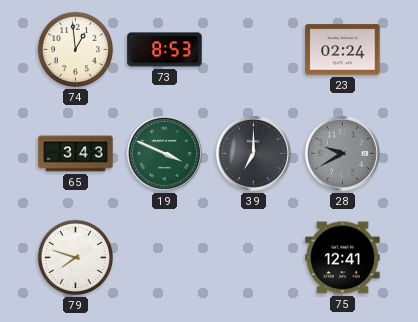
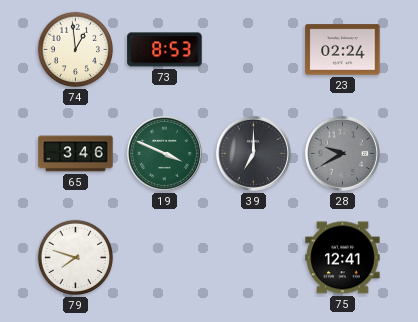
65: 3:43 -> 3:46
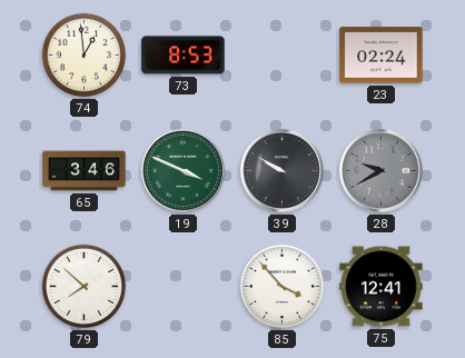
39: 7:00 -> 9:50
79: 7:48 -> 7:52
85: none -> 3:53
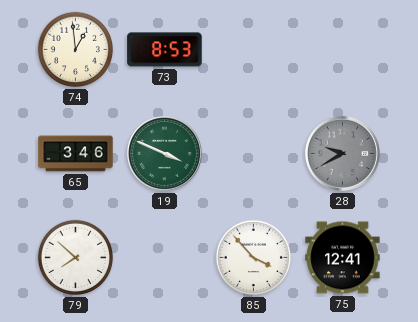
23: 02:24 -> none
39: 9:50 -> none
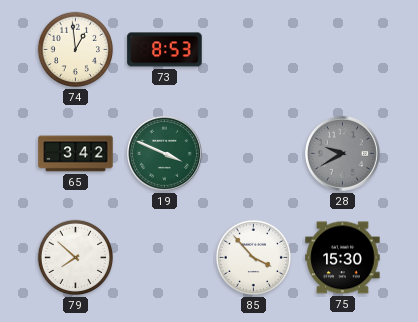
65: 3:46 -> 3:42
75: 12:41 -> 15:30
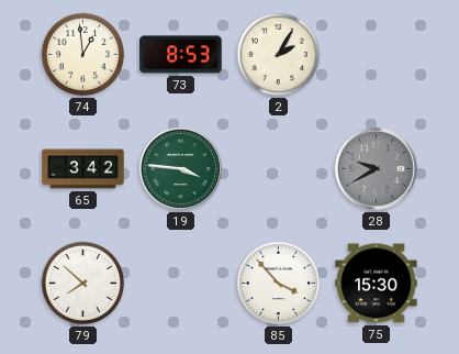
2: none -> 2:05
19: 3:49 -> 3:46
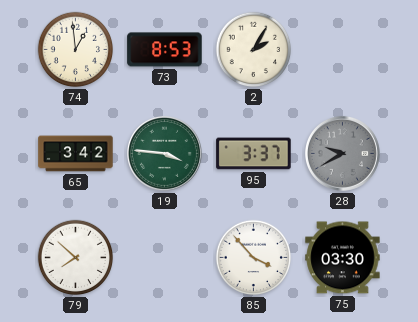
95: none -> 3:37
75: 15:30 -> 03:30
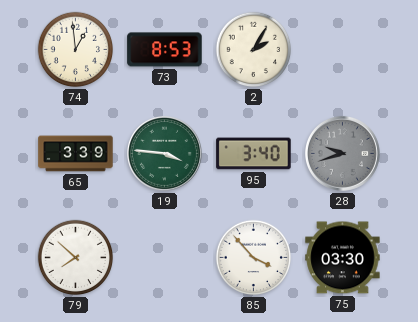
65: 3:42 -> 3:39
95: 3:37 -> 3:40
28: 9:40 -> 9:42
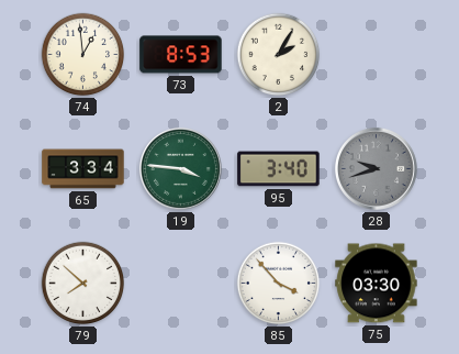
65: 3:39 -> 3:34
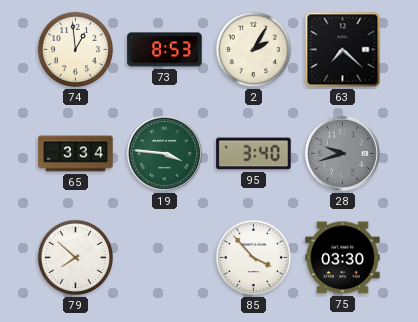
63: none -> 7:22
